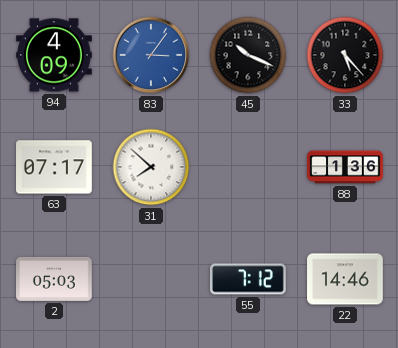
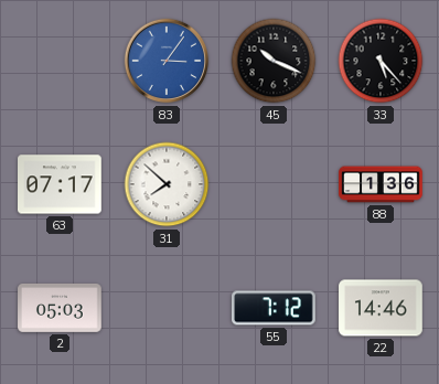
94: 4:09 -> none
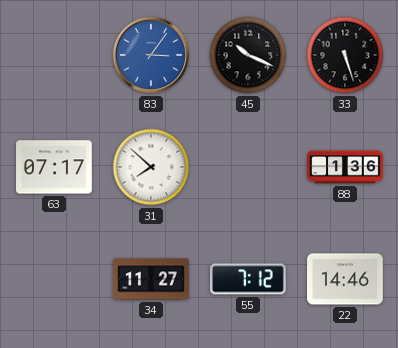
33: 5:23 -> 5:27
2: 05:03 -> none
34: none -> 11:27
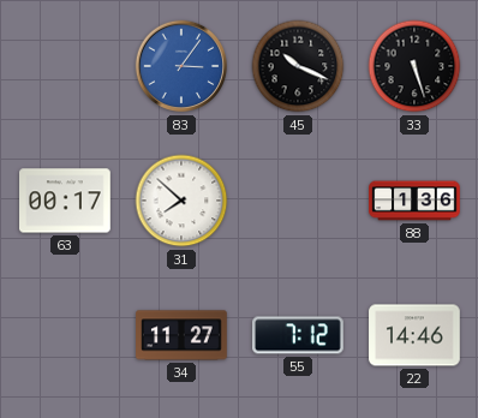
63: 07:17 -> 00:17
